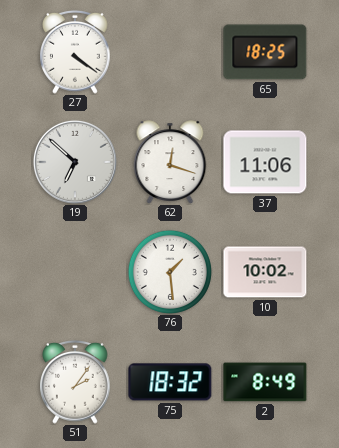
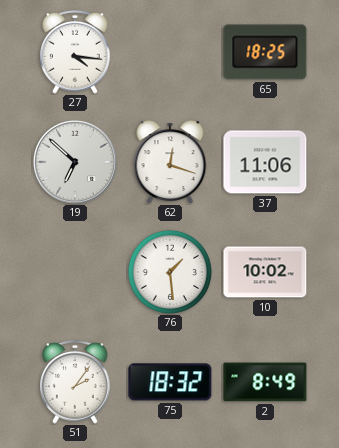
27: 4:21 -> 4:16
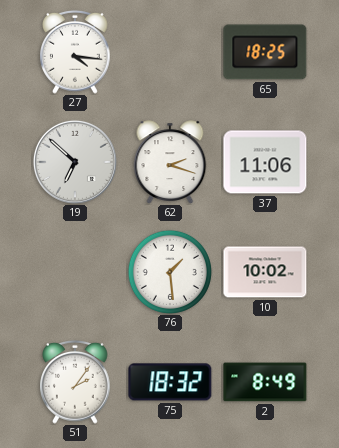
62: 12:18 -> 2:18
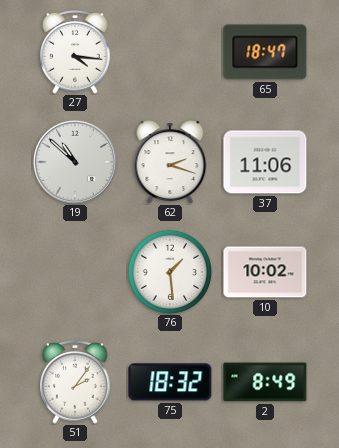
65: 18:25 -> 18:47
19: 6:52 -> 10:52
